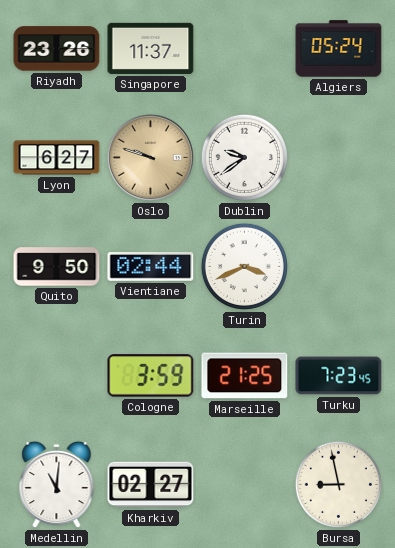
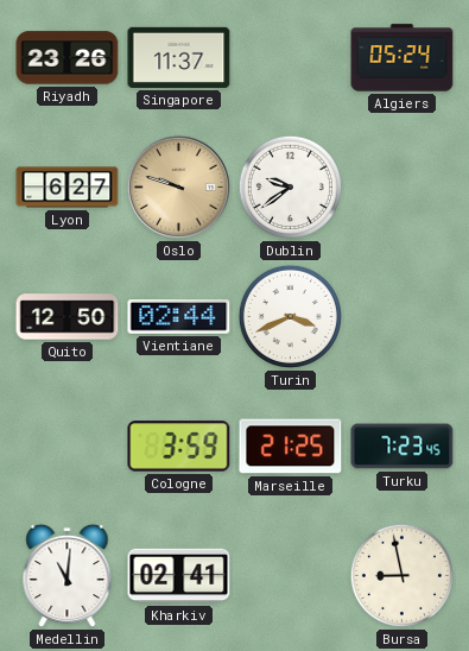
Quito: 9:50 -> 12:50
Kharkiv: 02:27 -> 02:41
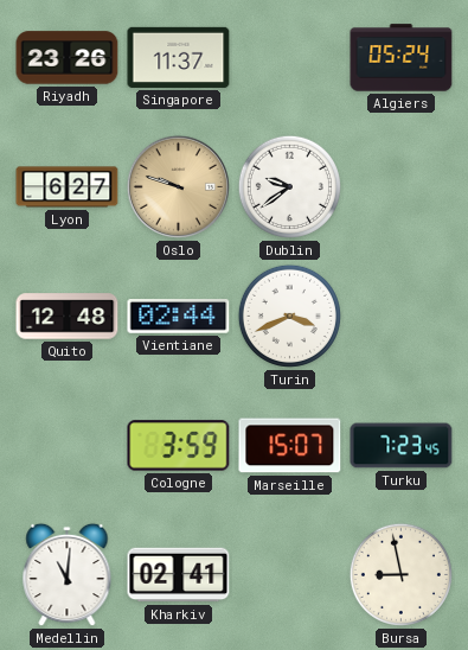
Quito: 12:50 -> 12:48
Marseille: 21:25 -> 15:07
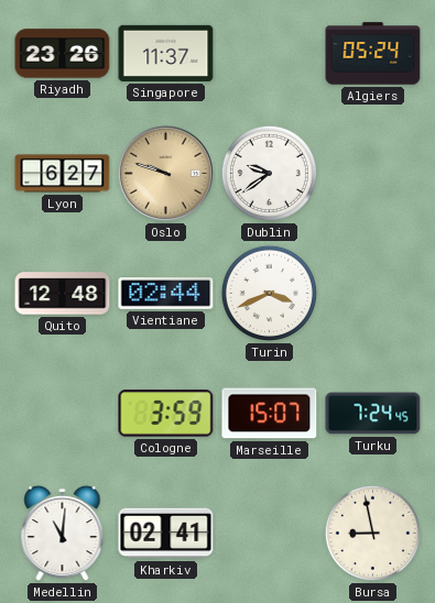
Turku: 7:23 -> 7:24
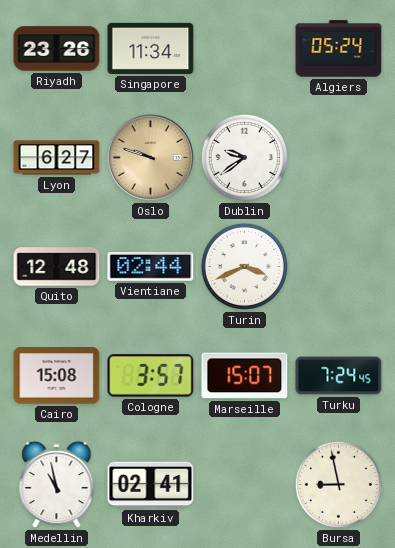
Singapore: 11:37 -> 11:34
Cairo: none -> 15:08
Cologne: 3:59 -> 3:57
Medellin: 11:01 -> 10:58
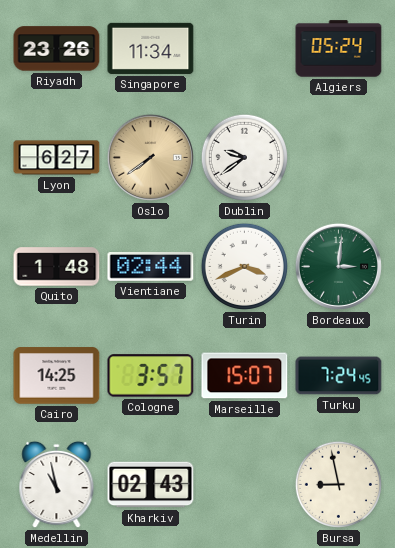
Oslo: 9:48 -> 7:39
Quito: 12:48 -> 1:48
Bordeaux: none -> 3:01
Cairo: 15:08 -> 14:25
Kharkiv: 02:41 -> 02:43
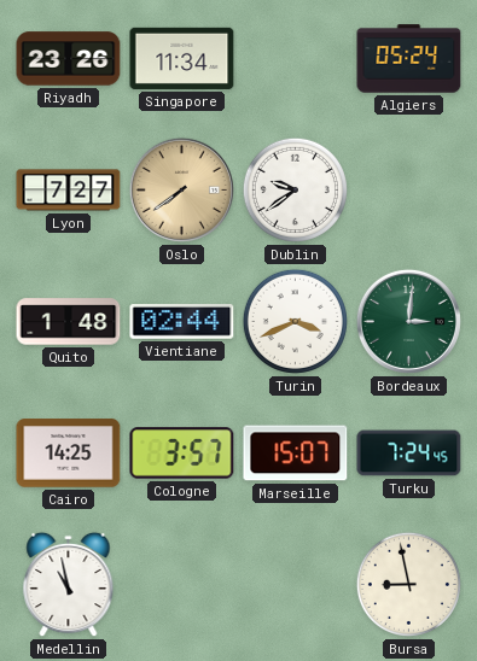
Lyon: 6:27 -> 7:27
Kharkiv: 02:43 -> none
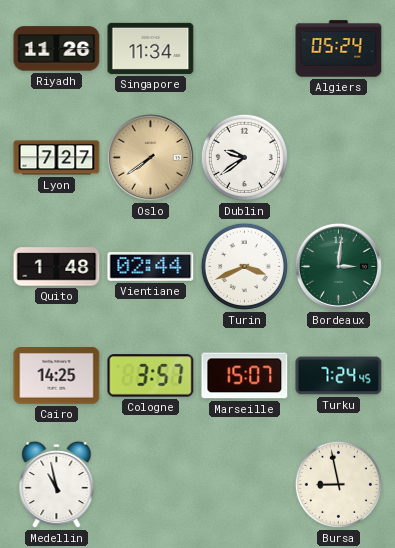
Riyadh: 23:26 -> 11:26
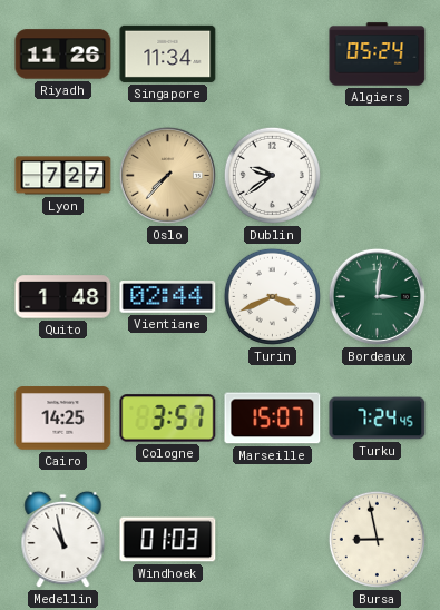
Oslo: 7:39 -> 7:37
Windhoek: none -> 01:03
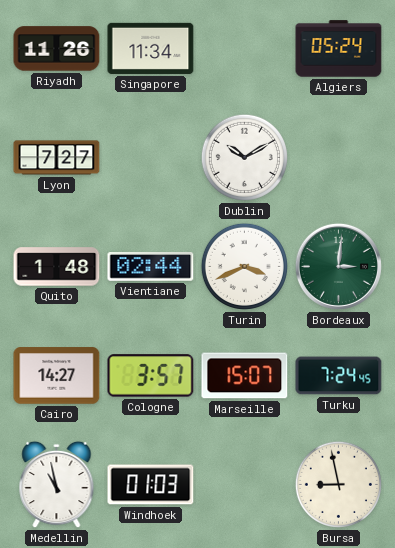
Oslo: 7:37 -> none
Dublin: 9:39 -> 10:10
Cairo: 14:25 -> 14:27
